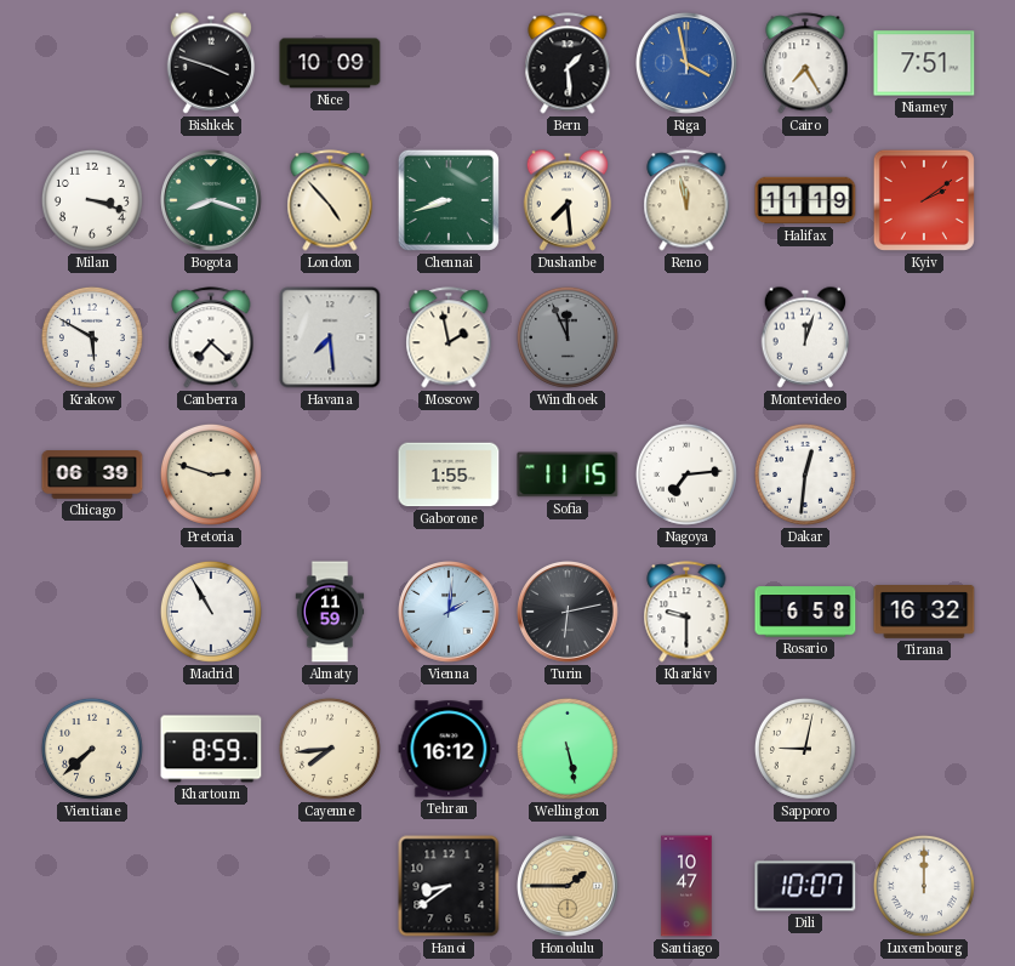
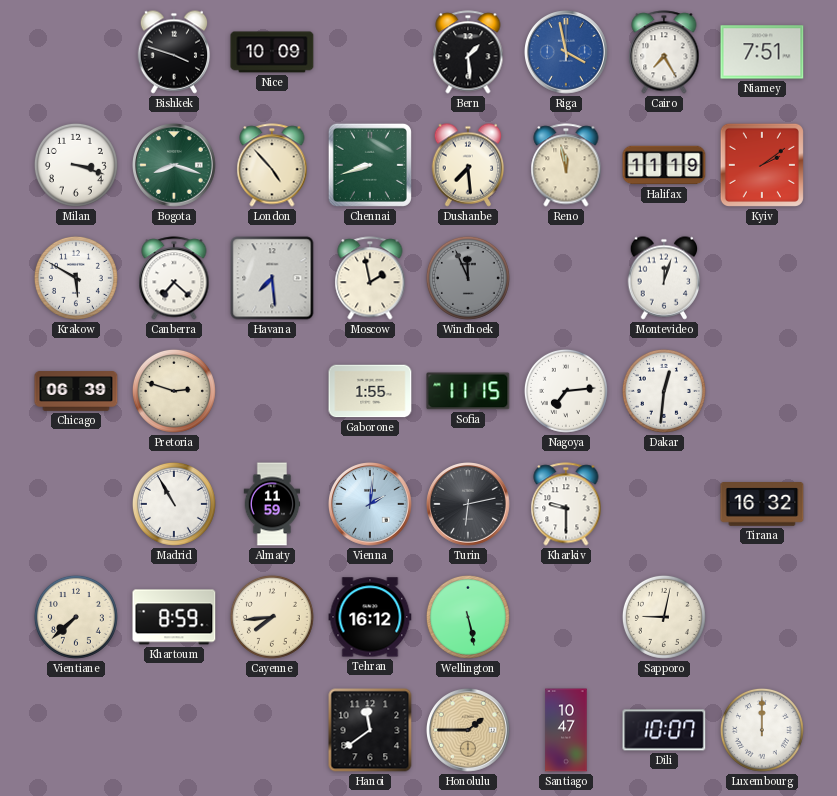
Rosario: 6:58 -> none
Hanoi: 8:39 -> 11:39
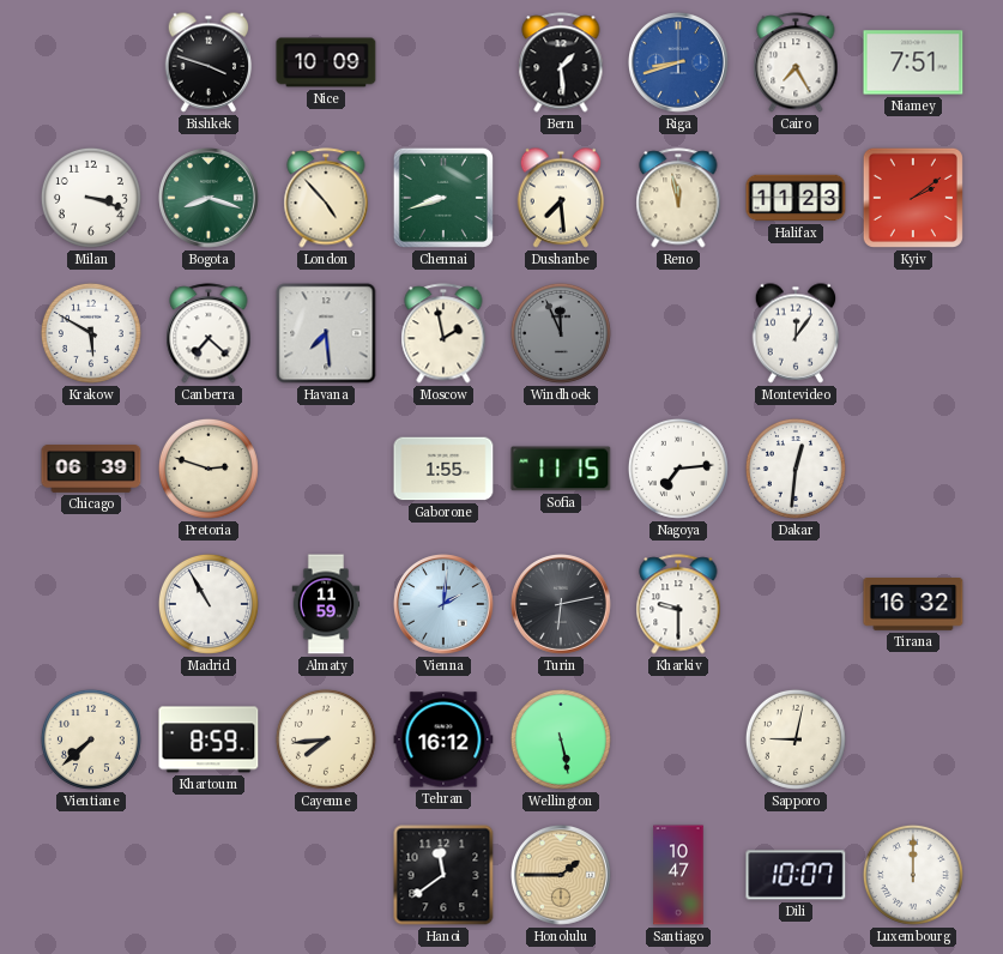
Riga: 3:58 -> 8:42
Halifax: 11:19 -> 11:23
Montevideo: 12:03 -> 12:06
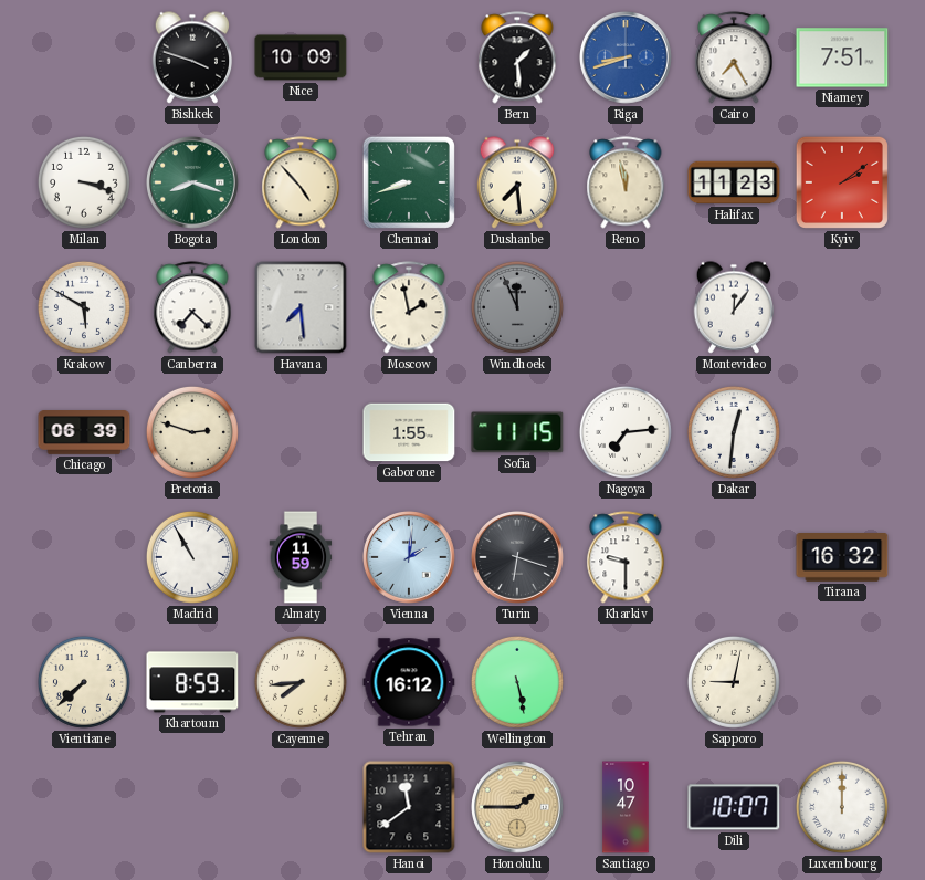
Turin: 6:13 -> 6:18
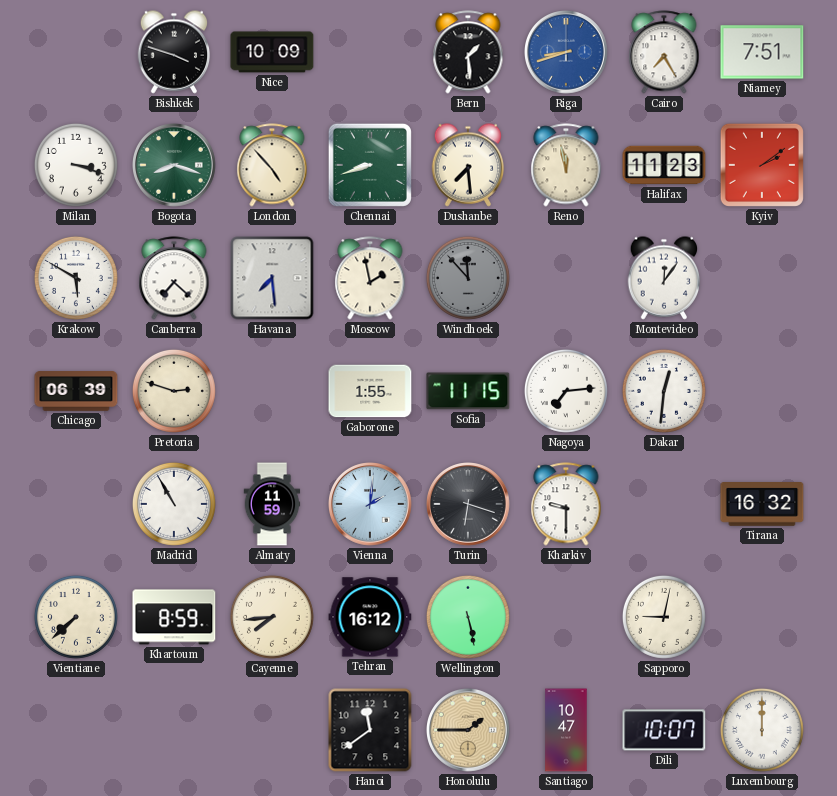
Windhoek: 11:56 -> 11:53
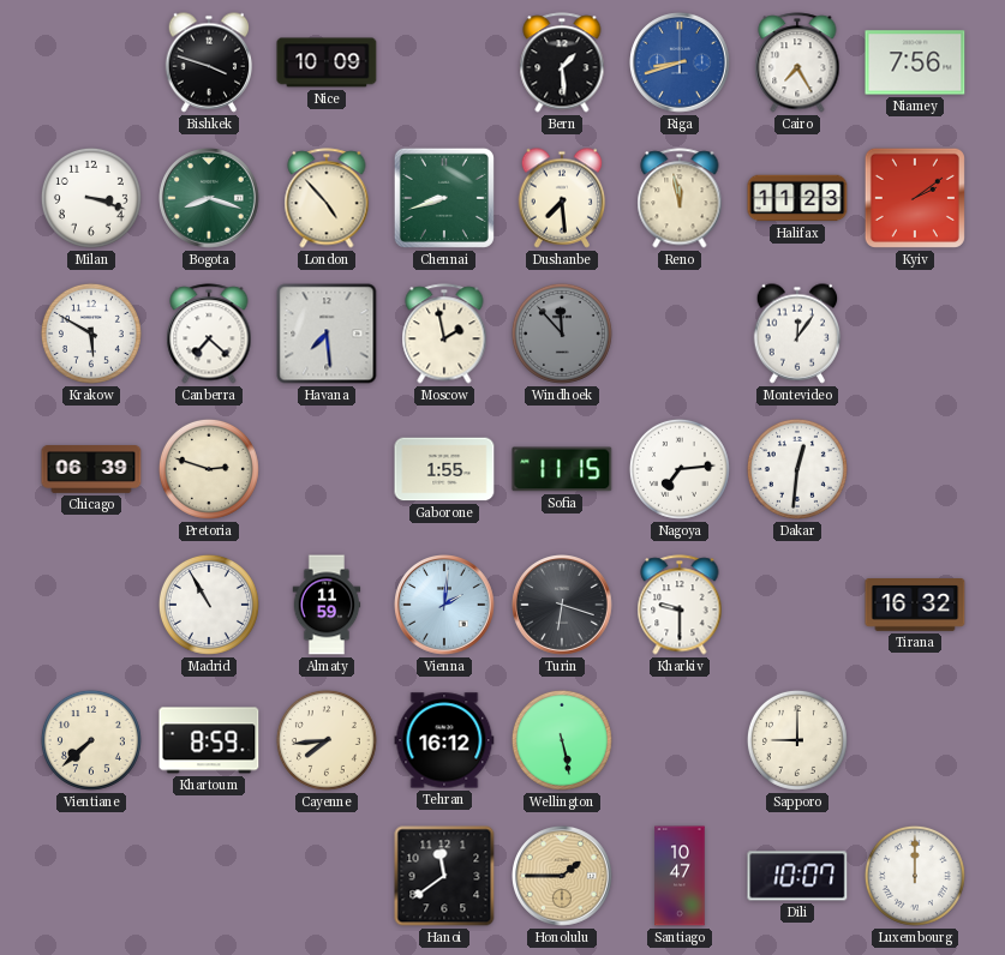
Niamey: 7:51 -> 7:56
Sapporo: 9:02 -> 9:00
